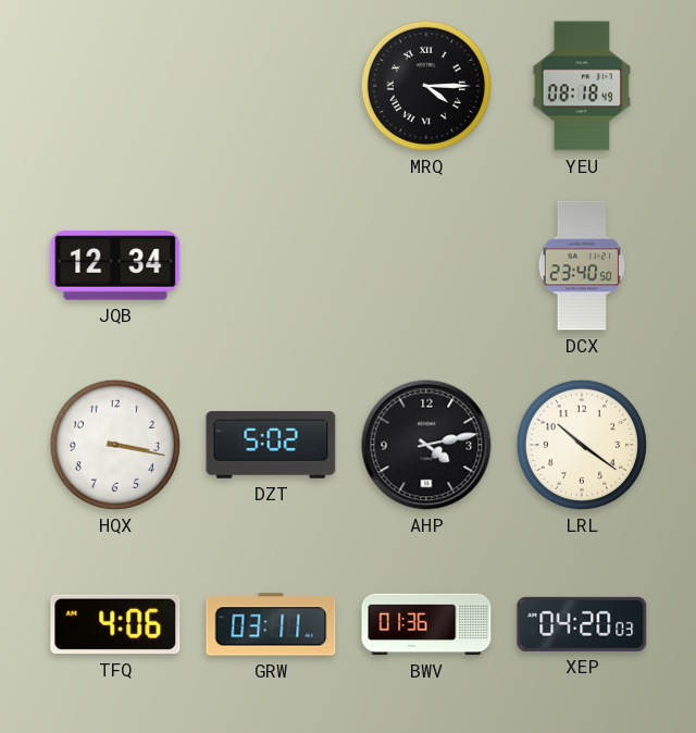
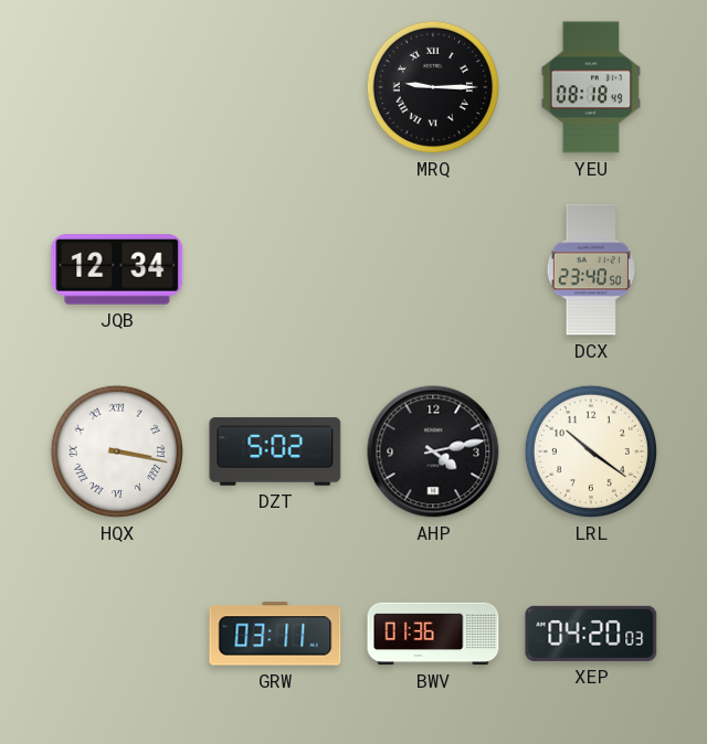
MRQ: 4:15 -> 9:15
HQX numerals: Arabic -> Roman
TFQ: 4:06 -> none
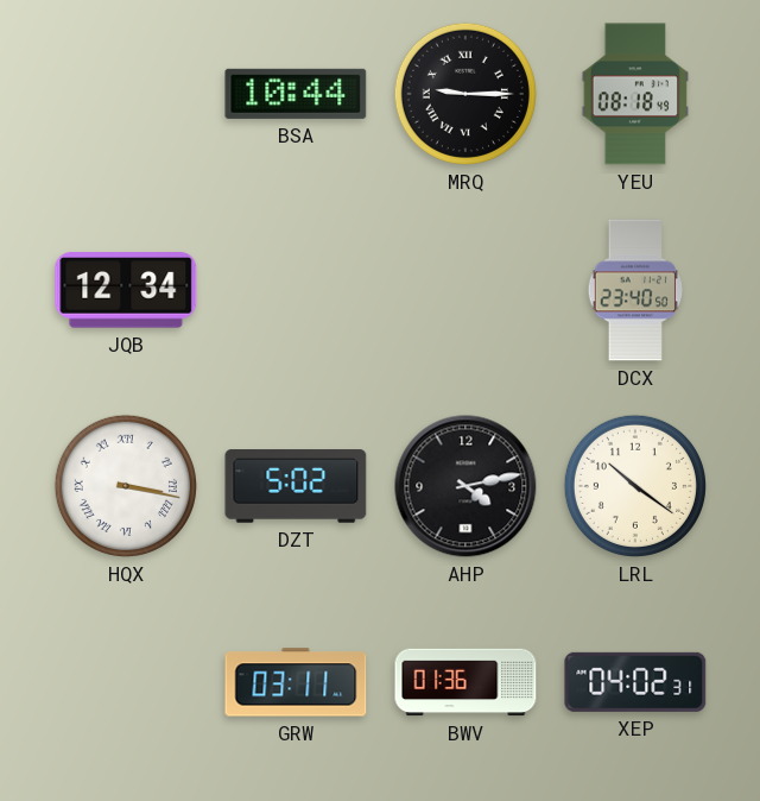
BSA: none -> 10:44
XEP: 04:20 -> 04:02
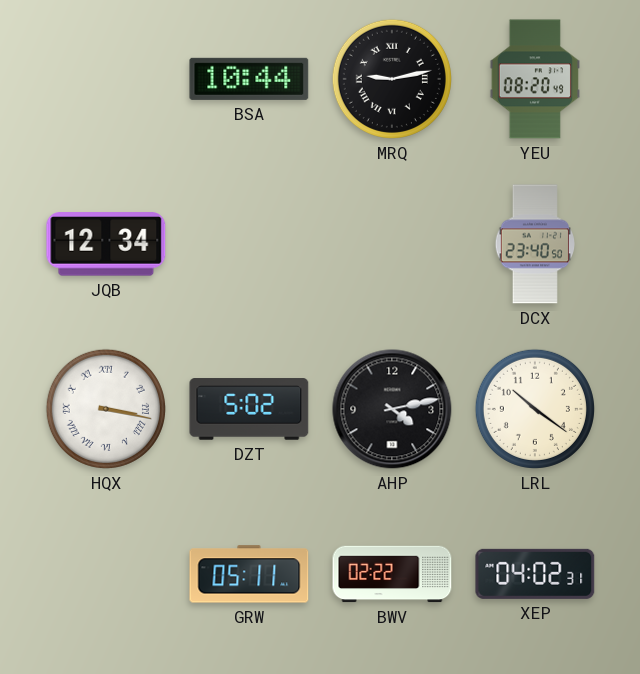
MRQ: 9:15 -> 9:13
YEU: 08:18 -> 08:20
GRW: 03:11 -> 05:11
BWV: 01:36 -> 02:22
